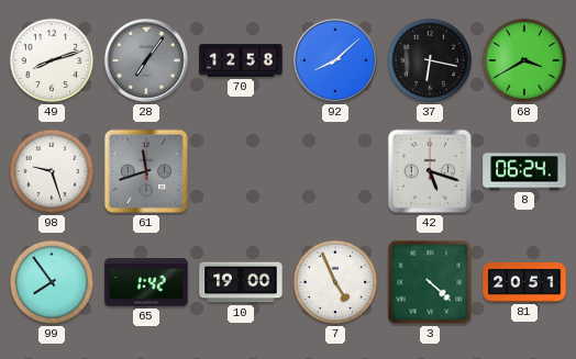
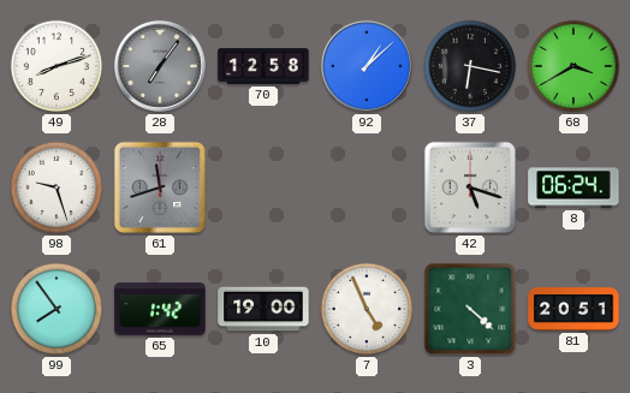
92: 8:08 -> 1:08
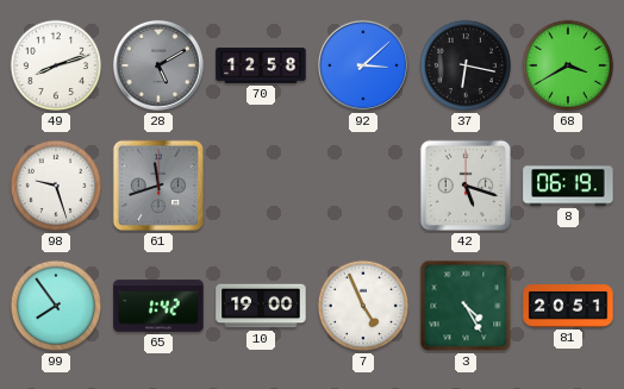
28: 7:06 -> 5:10
92: 1:08 -> 3:08
8: 06:24 -> 06:19
3: 4:22 -> 4:25
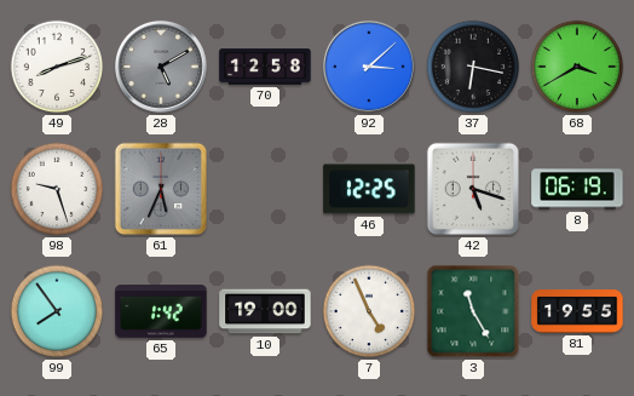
61: 11:42 -> 5:34
46: none -> 12:25
3: 4:25 -> 11:25
81: 20:51 -> 19:55
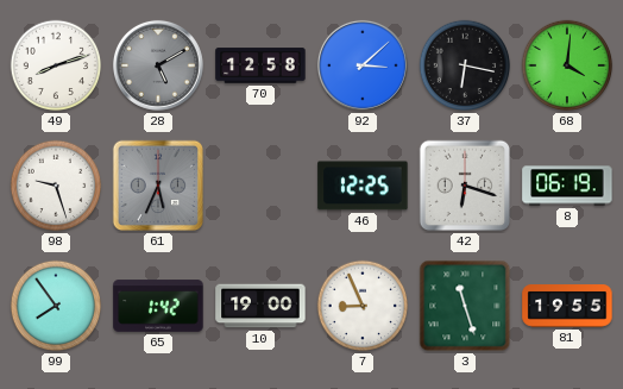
68: 3:40 -> 4:01
42: 5:18 -> 6:18
7: 4:56 -> 8:56
3: 11:25 -> 11:27
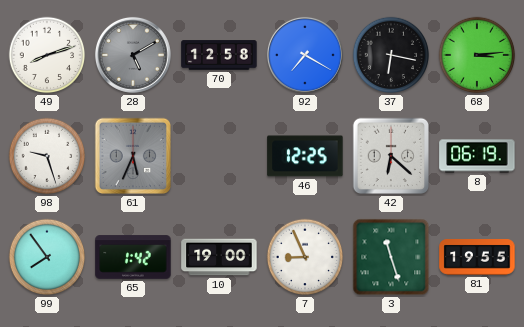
92: 3:08 -> 7:20
68: 4:01 -> 3:14
42: 6:18 -> 6:22
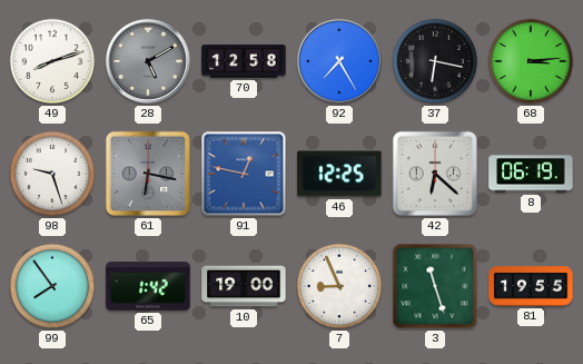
92: 7:20 -> 7:25
61: 5:34 -> 6:17
91: none -> 12:47
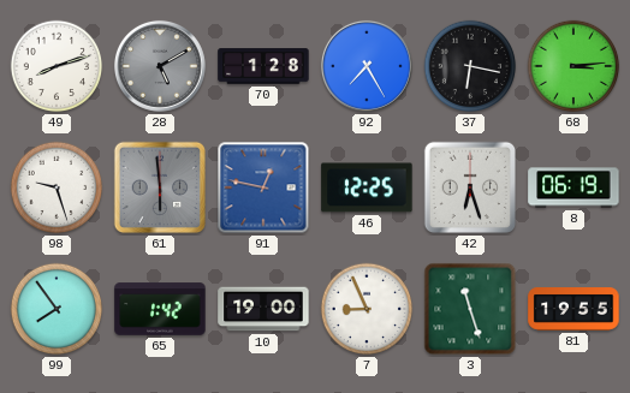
70: 12:58 -> 1:28
61: 6:17 -> 5:59
42: 6:22 -> 6:27
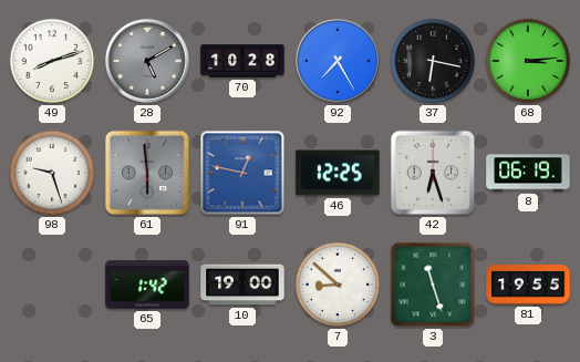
70: 1:28 -> 10:28
99: 7:54 -> none
7: 8:56 -> 8:52
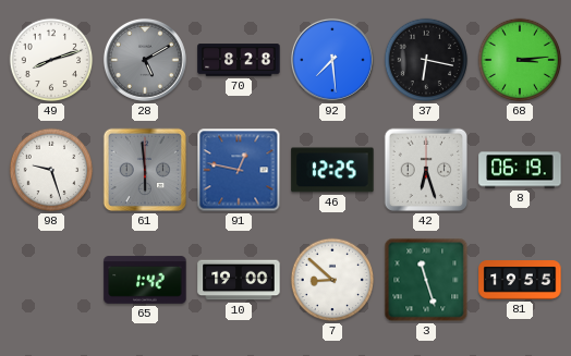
70: 10:28 -> 8:28
92: 7:25 -> 7:29
